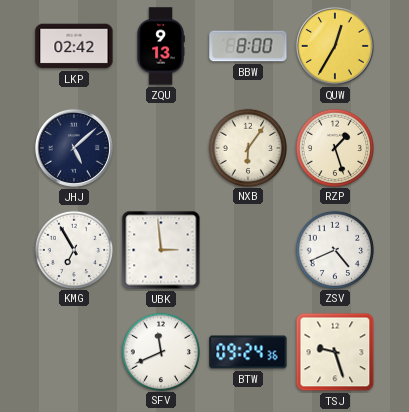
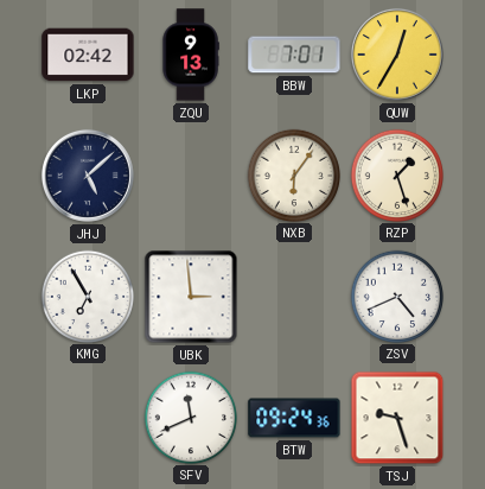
BBW: 8:00 -> 7:01
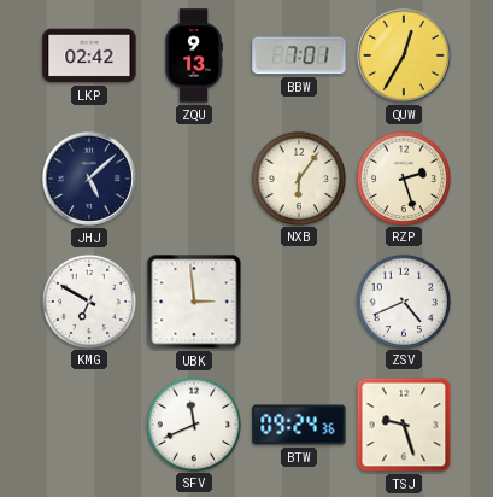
RZP: 1:27 -> 2:27
KMG: 6:55 -> 6:50
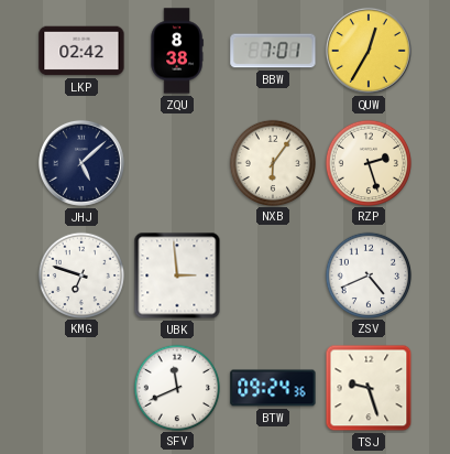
ZQU: 9:13 -> 8:38
KMG: 6:50 -> 6:48
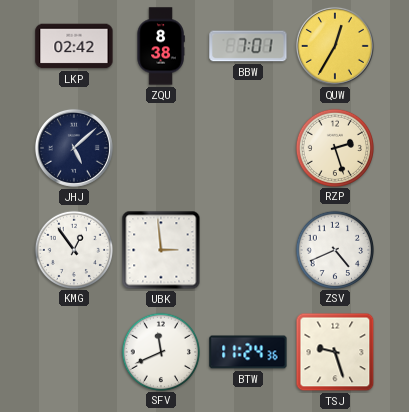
NXB: 6:06 -> none
KMG: 6:48 -> 12:54
BTW: 09:24 -> 11:24
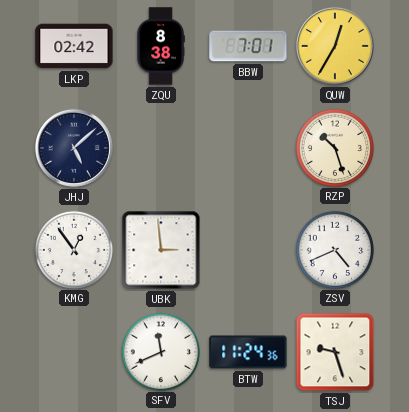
RZP: 2:27 -> 10:27
